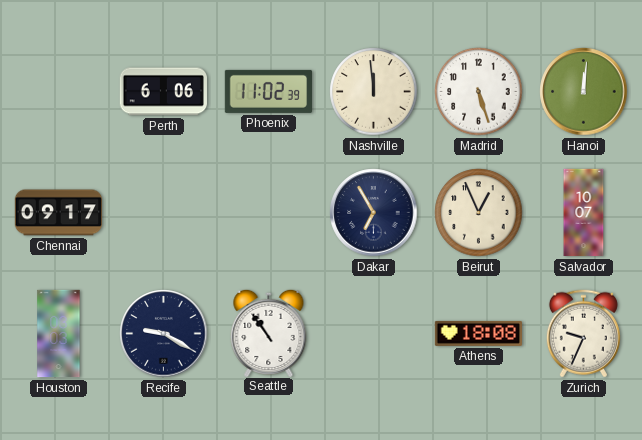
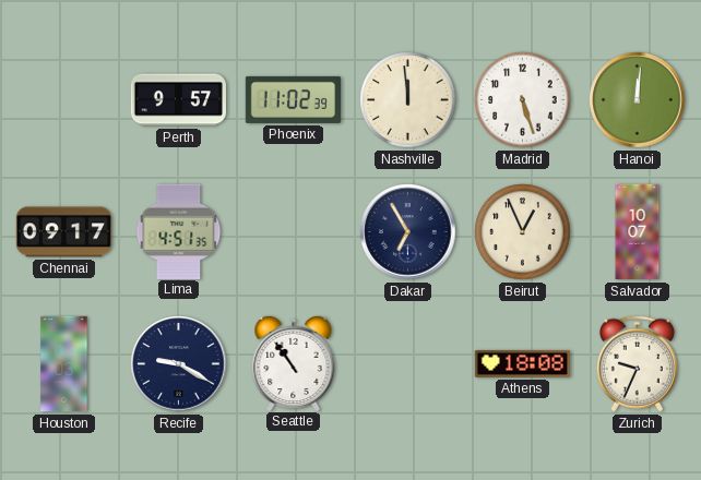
Perth: 6:06 -> 9:57
Lima: none -> 4:51
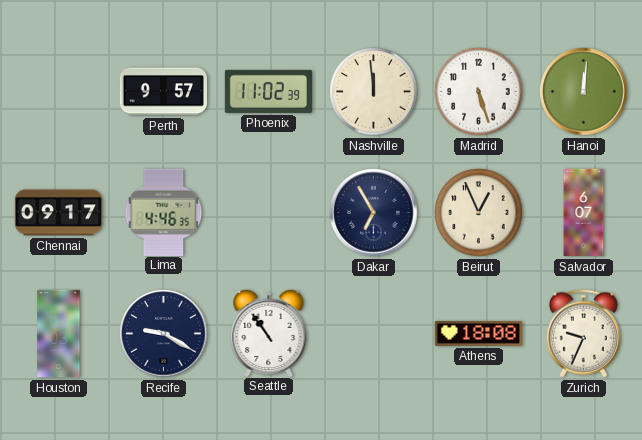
Lima: 4:51 -> 4:46
Salvador: 10:07 -> 6:07
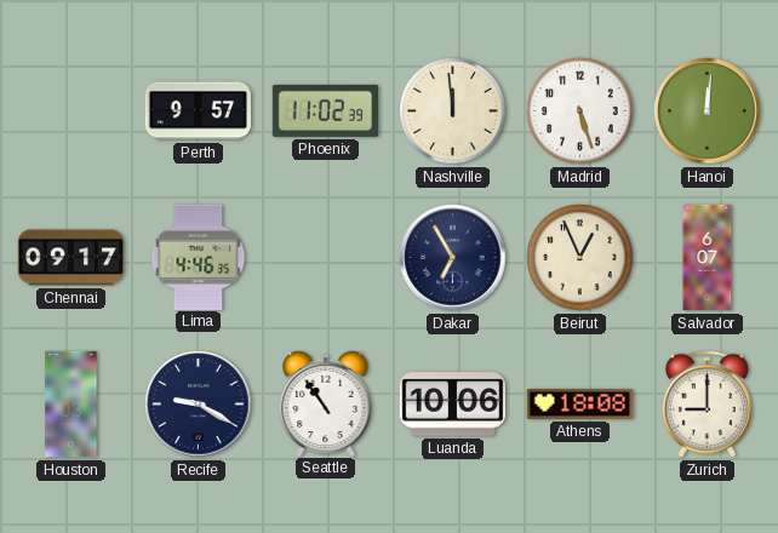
Luanda: none -> 10:06
Zurich: 9:34 -> 9:00
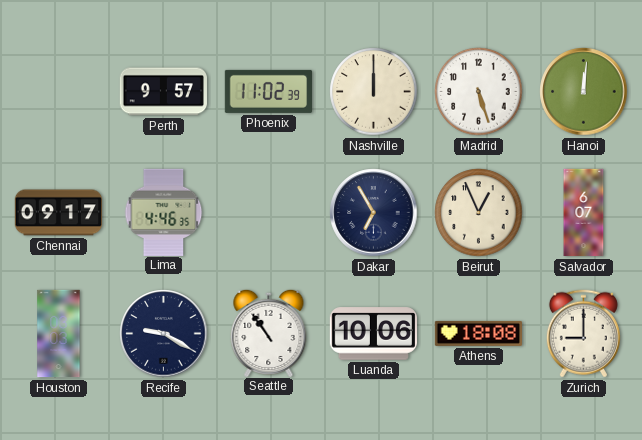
Nashville: 11:59 -> 12:00
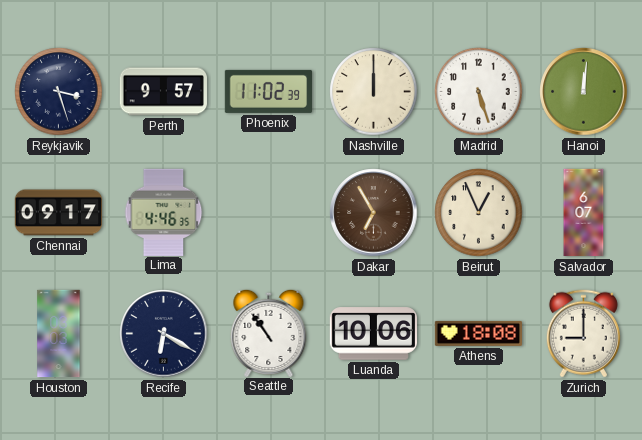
Reykjavik: none -> 3:27
Dakar dial: navy -> brown
Recife: 9:20 -> 6:20
